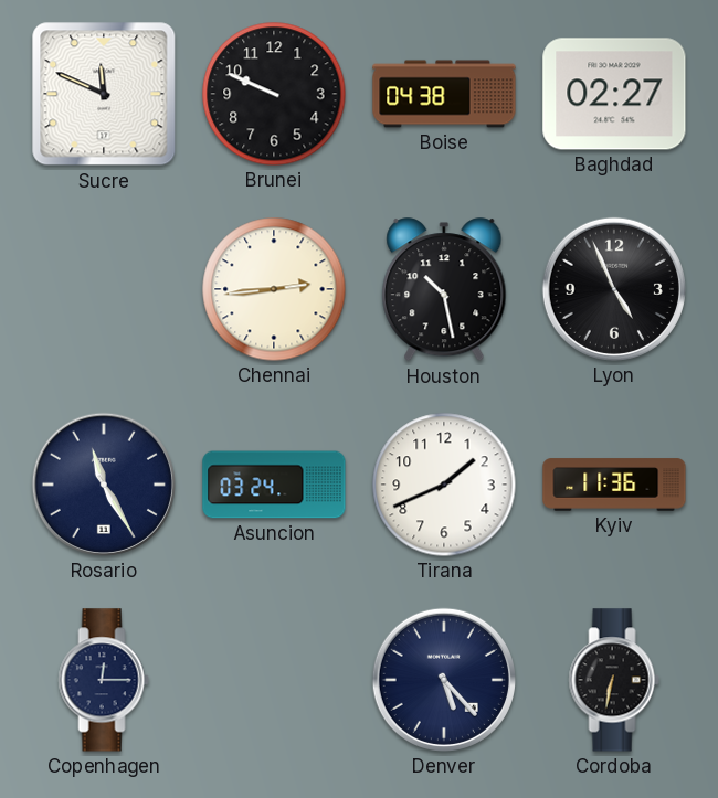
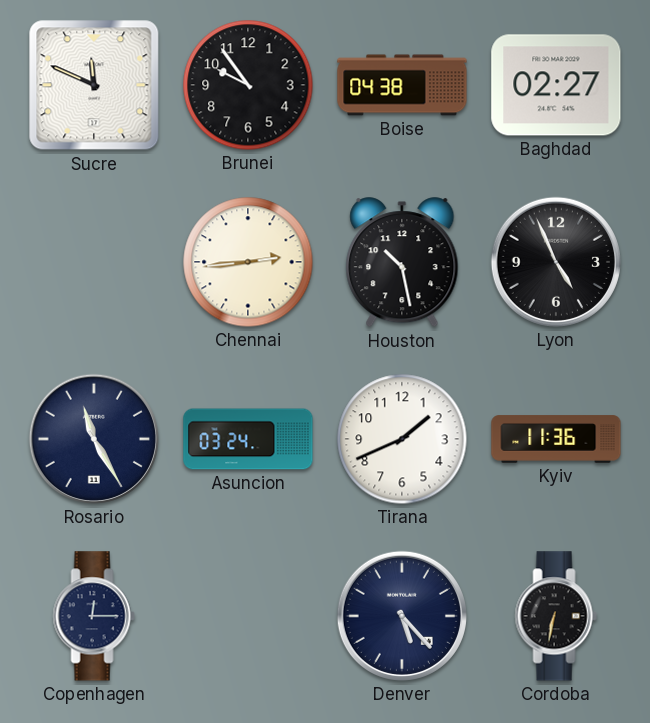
Brunei: 9:49 -> 9:54
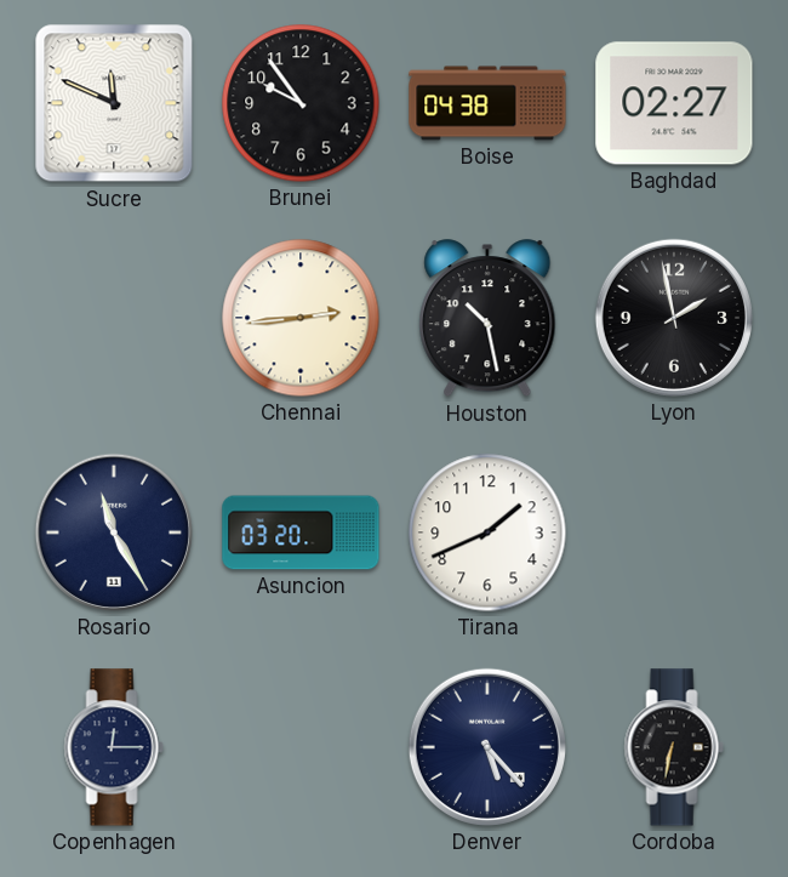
Lyon: 4:56 -> 1:58
Asuncion: 03:24 -> 03:20
Kyiv: 11:36 -> none
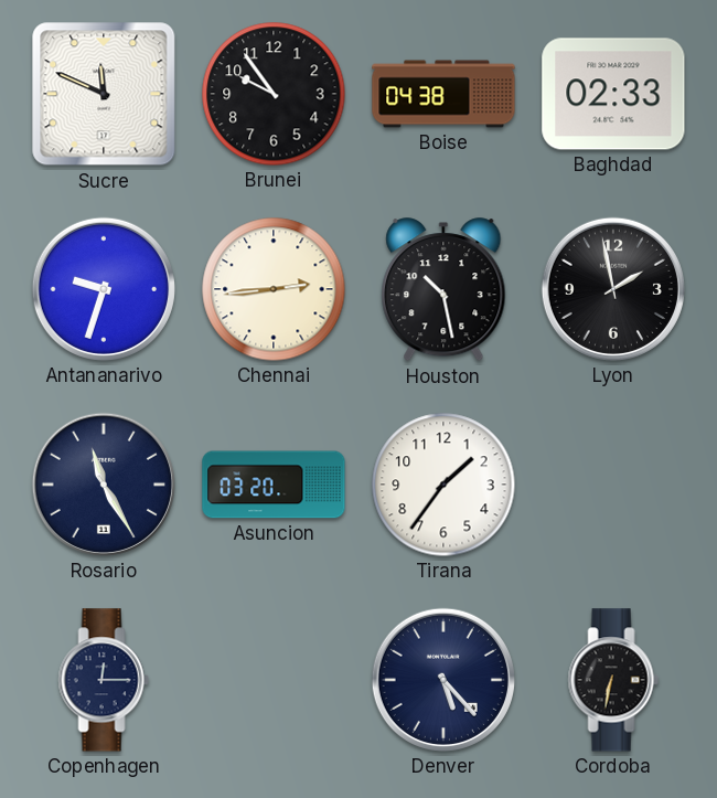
Baghdad: 02:27 -> 02:33
Antananarivo: none -> 9:33
Tirana: 1:41 -> 1:36
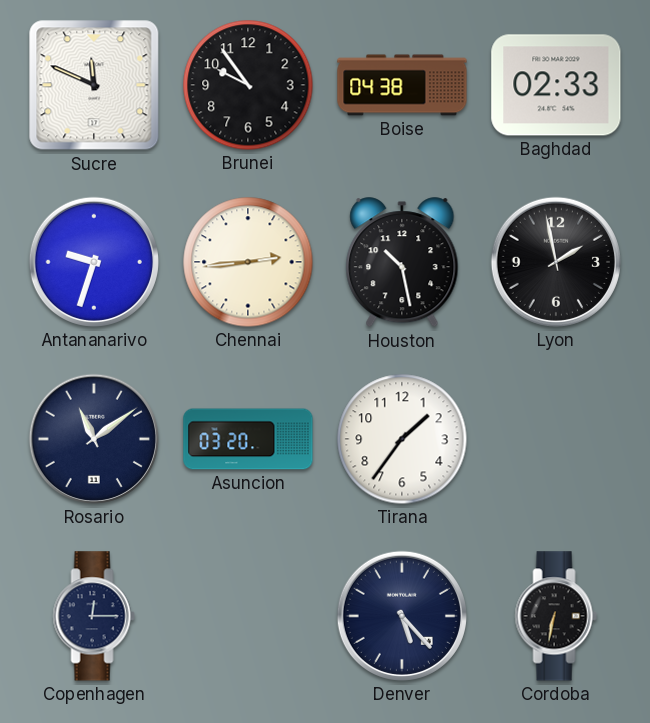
Rosario: 11:25 -> 11:09
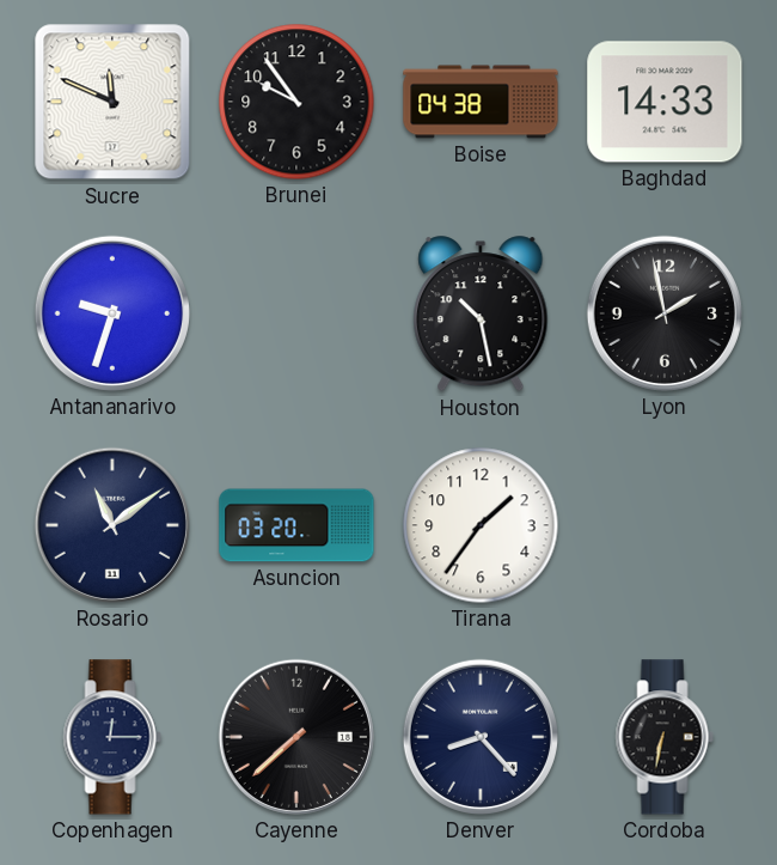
Baghdad: 02:33 -> 14:33
Chennai: 2:44 -> none
Cayenne: none -> 7:38
Denver: 5:23 -> 8:23
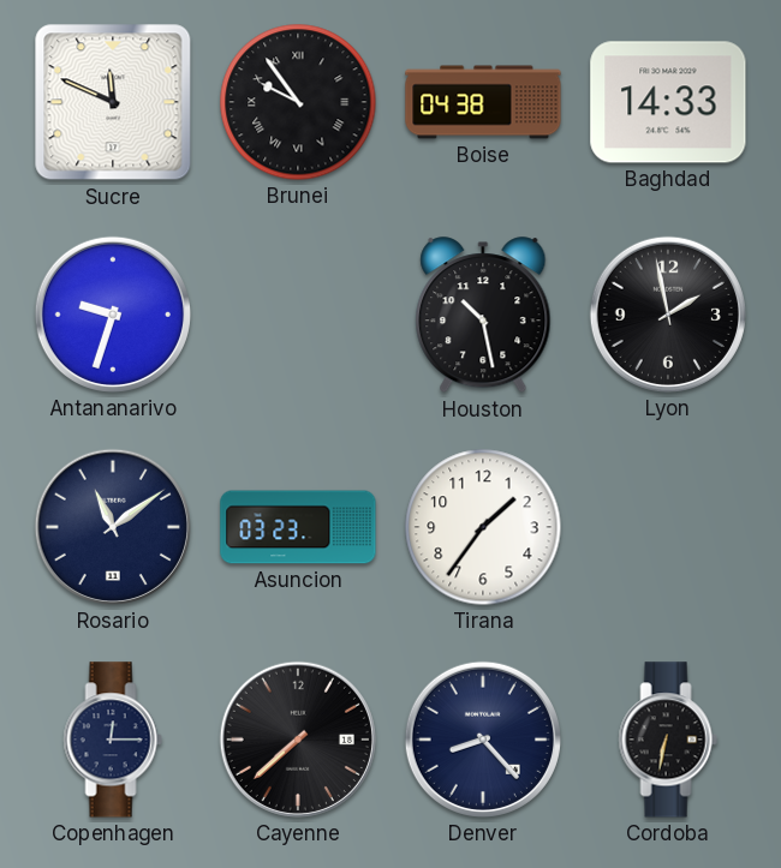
Brunei numerals: Arabic -> Roman
Asuncion: 03:20 -> 03:23
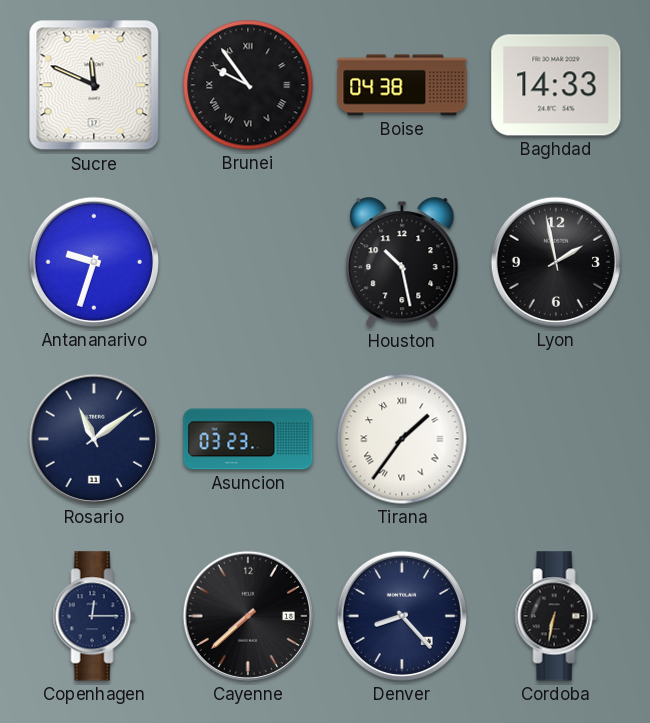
Tirana numerals: Arabic -> Roman
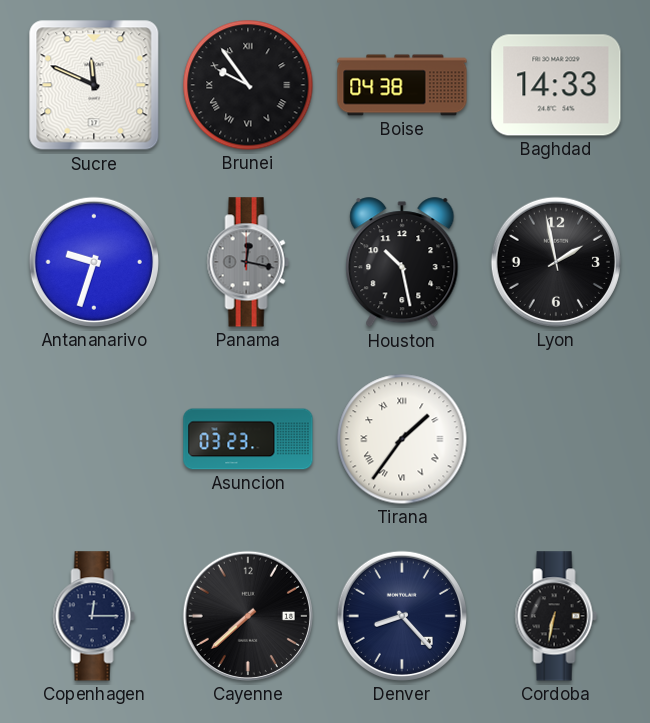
Panama: none -> 12:17
Rosario: 11:09 -> none
